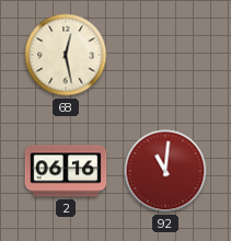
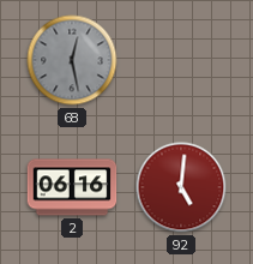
68 dial: cream -> grey
92: 11:01 -> 5:01
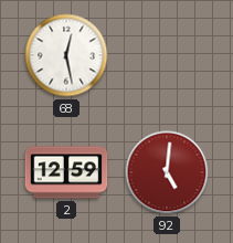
68 dial: grey -> white
2: 06:16 -> 12:59
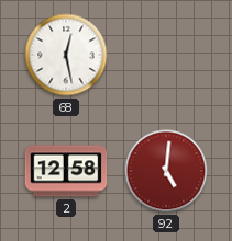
2: 12:59 -> 12:58
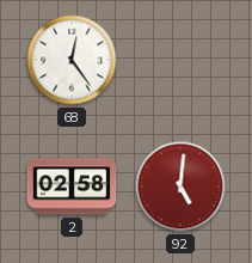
68: 12:28 -> 12:24
2: 12:58 -> 02:58
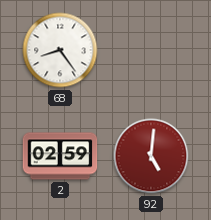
68: 12:24 -> 8:24
2: 02:58 -> 02:59
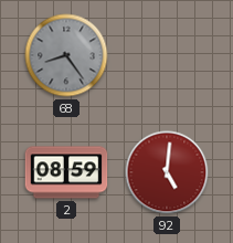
68 dial: white -> grey
2: 02:59 -> 08:59
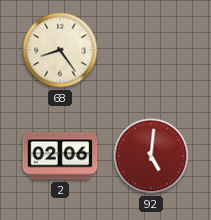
68 dial: grey -> cream
2: 08:59 -> 02:06
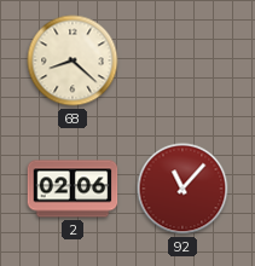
68: 8:24 -> 8:22
92: 5:01 -> 11:07
